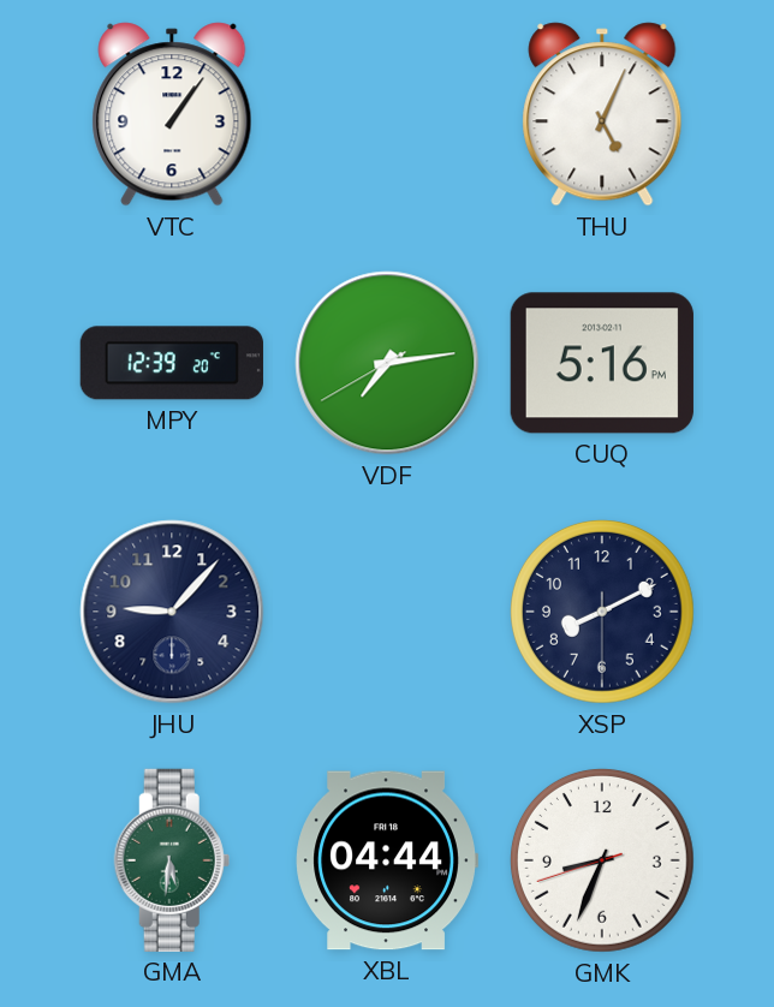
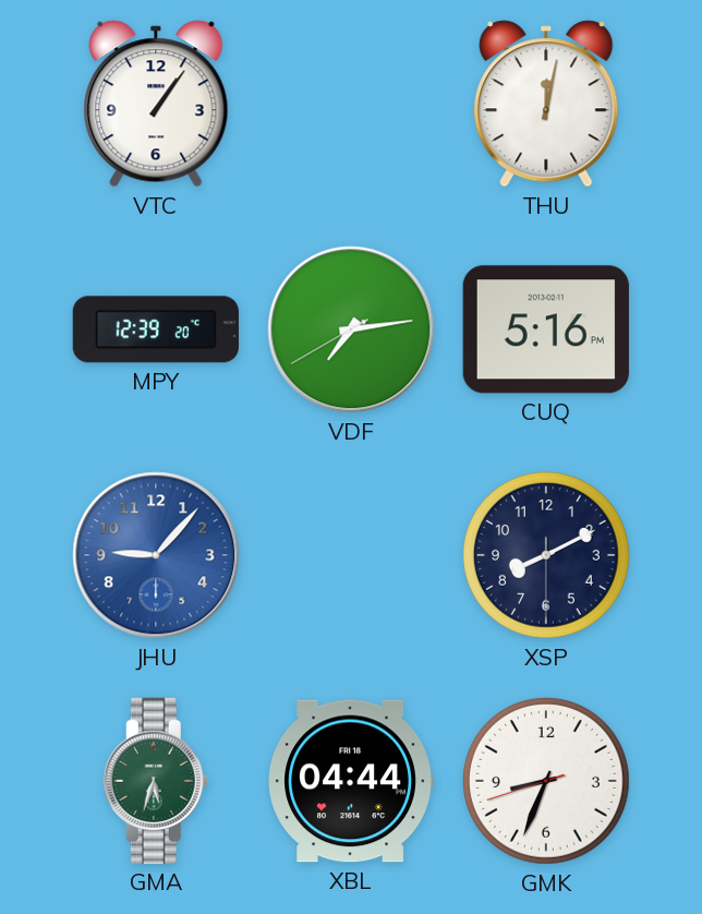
THU: 5:04 -> 12:02
JHU dial: navy -> blue
GMA: 5:31 -> 5:33
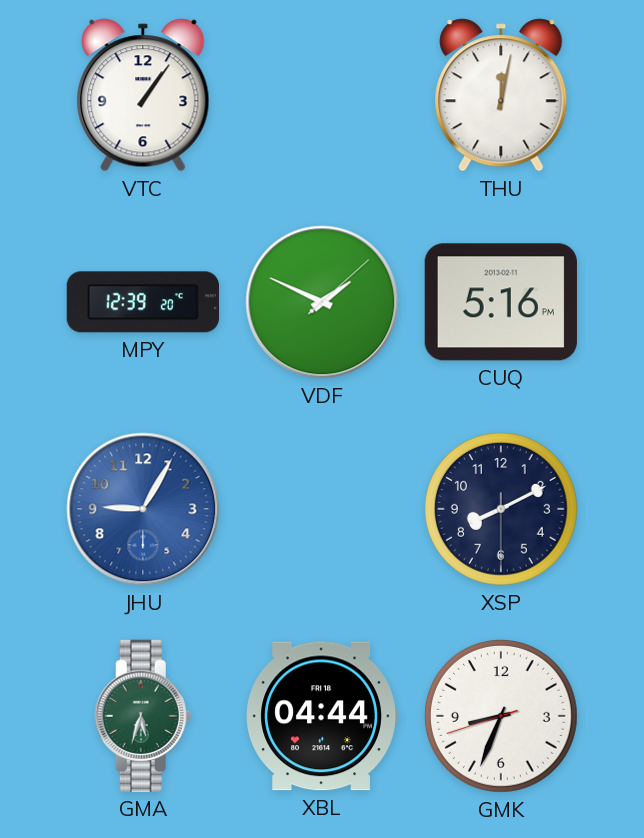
VDF: 7:13 -> 1:49
JHU: 9:07 -> 9:05
